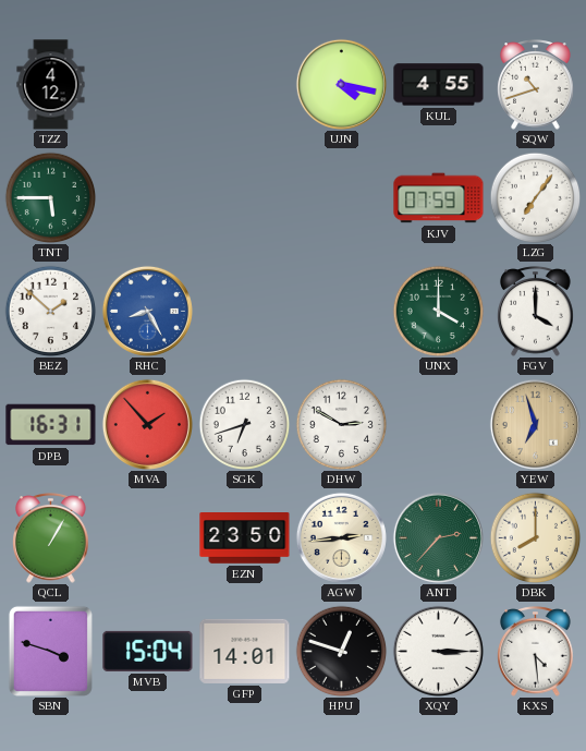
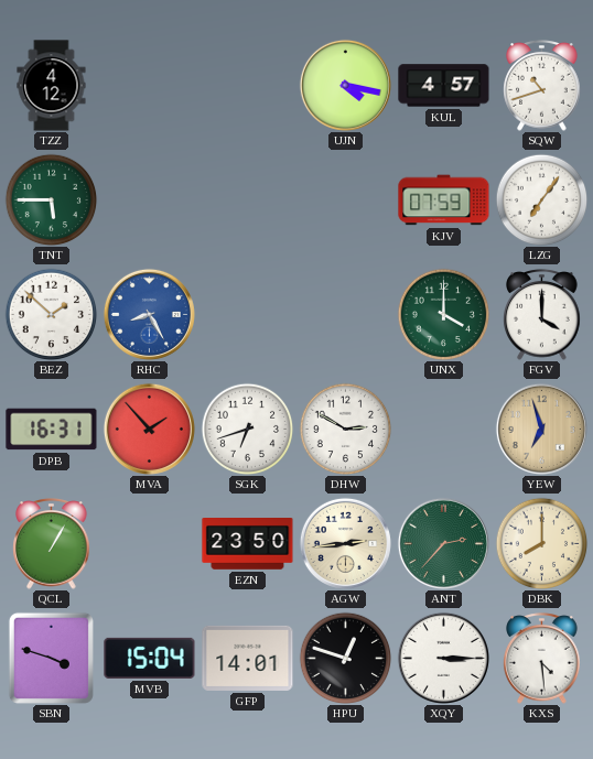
KUL: 4:55 -> 4:57
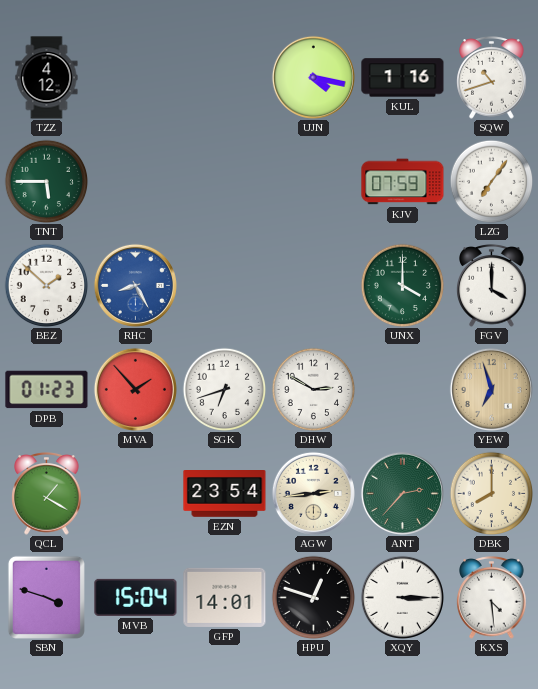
KUL: 4:57 -> 1:16
DPB: 16:31 -> 01:23
QCL: 1:05 -> 1:20
EZN: 23:50 -> 23:54
